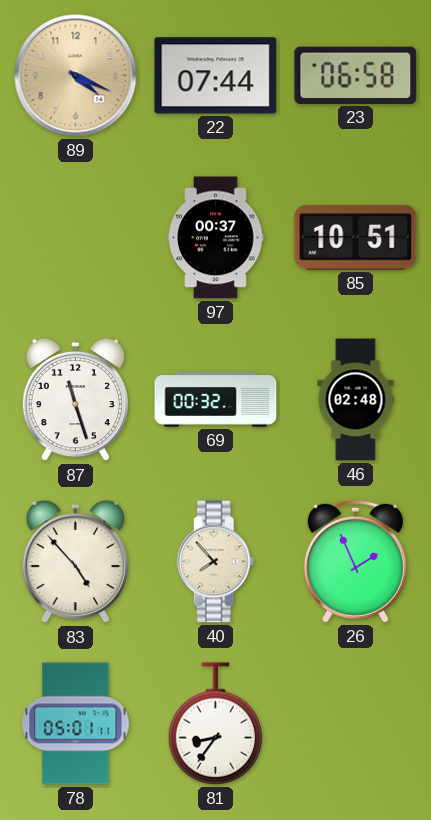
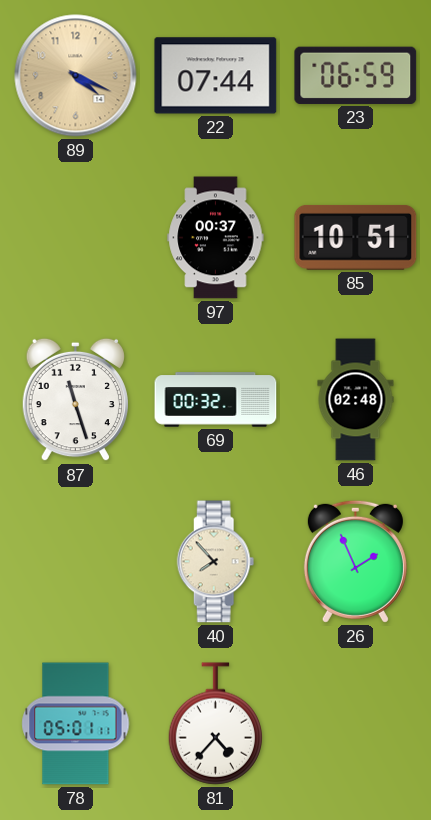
23: 06:58 -> 06:59
83: 4:53 -> none
81: 8:36 -> 4:37
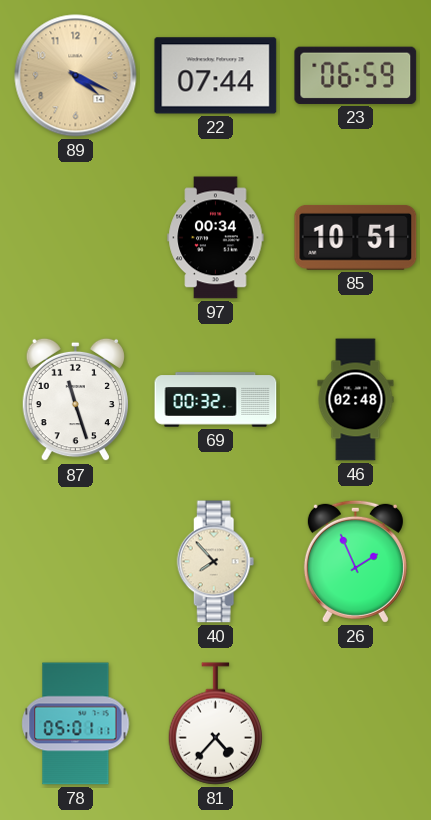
97: 00:37 -> 00:34
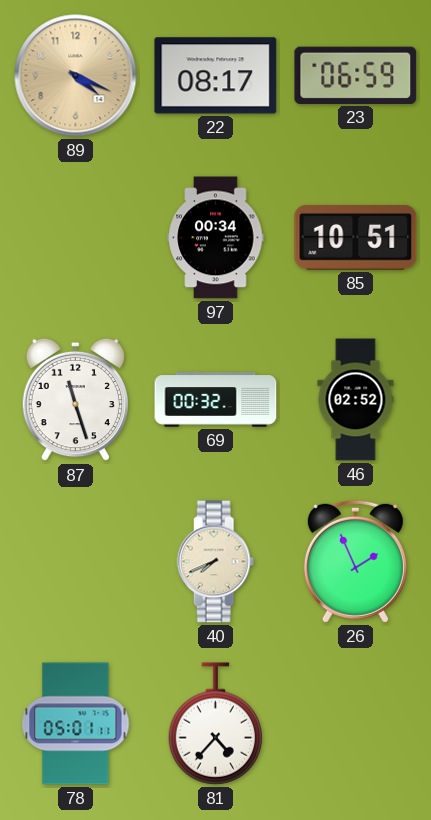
22: 07:44 -> 08:17
46: 02:48 -> 02:52
40: 7:53 -> 7:41
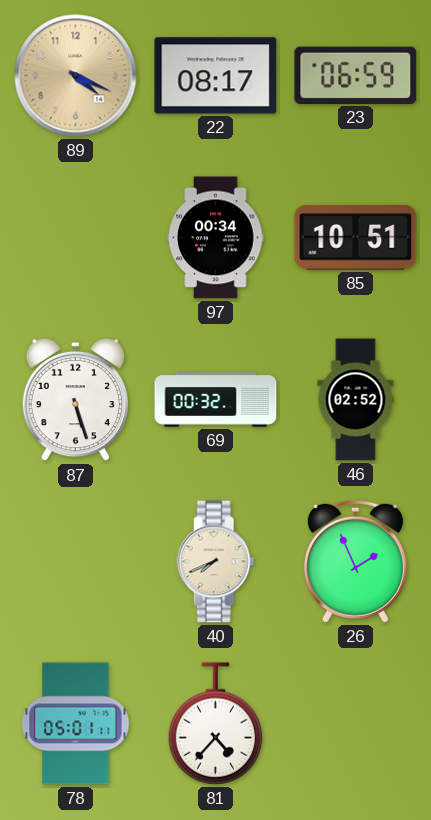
87: 11:27 -> 5:27
